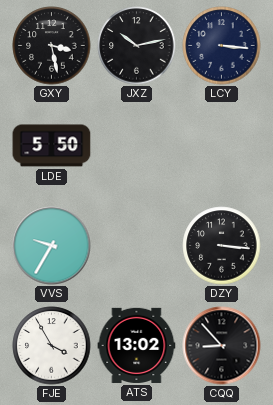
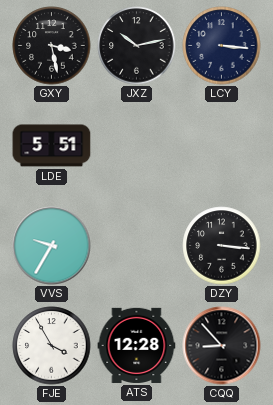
LDE: 5:50 -> 5:51
ATS: 13:02 -> 12:28
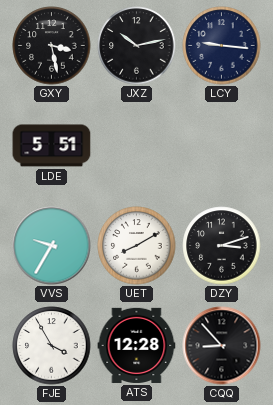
LCY: 3:16 -> 9:16
UET: none -> 8:10
DZY: 3:16 -> 3:12
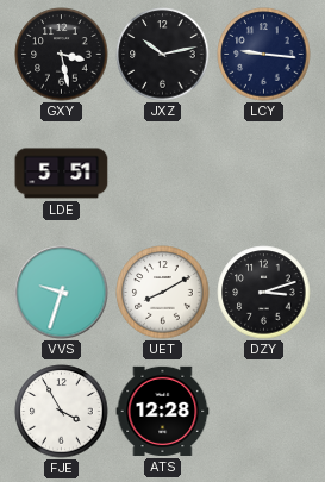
VVS: 9:35 -> 9:33
CQQ: 8:53 -> none
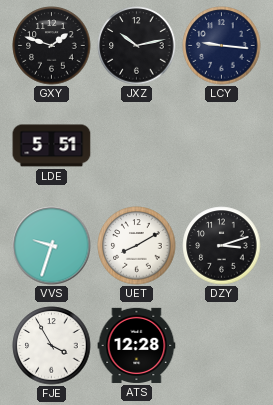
GXY: 3:28 -> 1:48
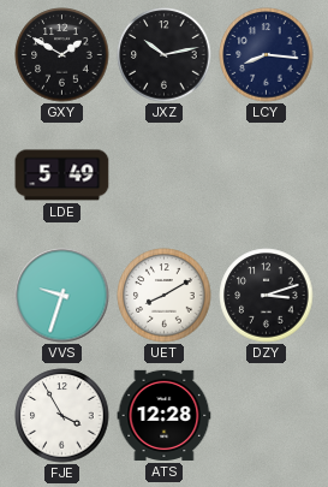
GXY: 1:48 -> 1:50
LCY: 9:16 -> 8:16
LDE: 5:51 -> 5:49
